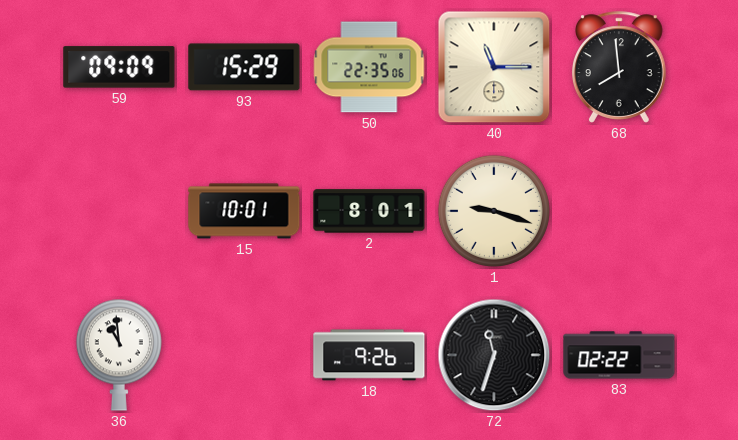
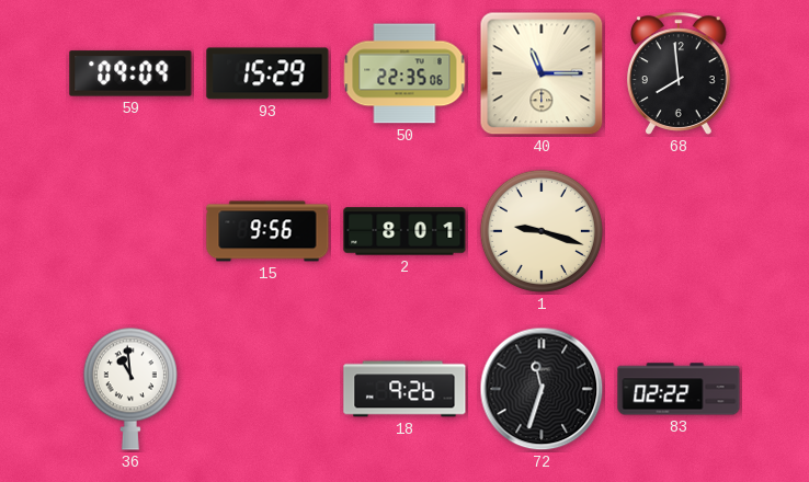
15: 10:01 -> 9:56
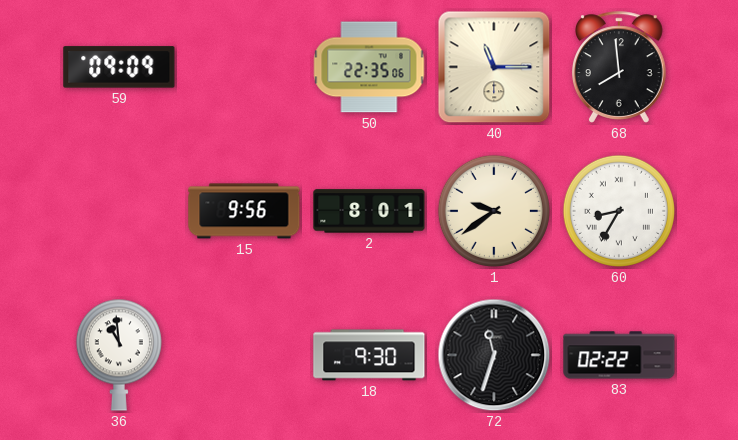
93: 15:29 -> none
1: 9:18 -> 9:39
60: none -> 8:35
18: 9:26 -> 9:30
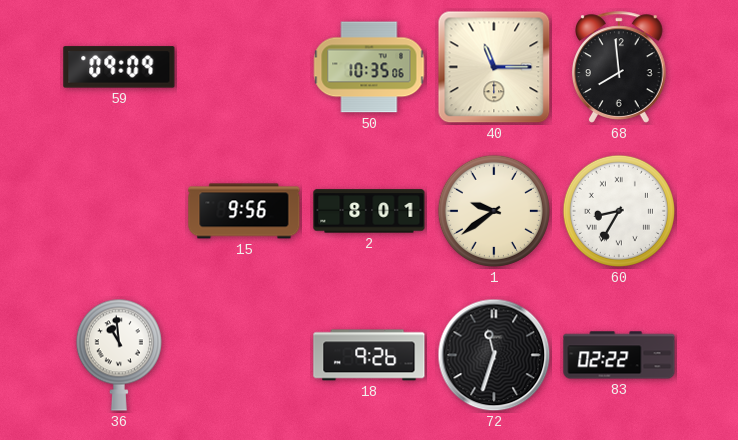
50: 22:35 -> 10:35
18: 9:30 -> 9:26
